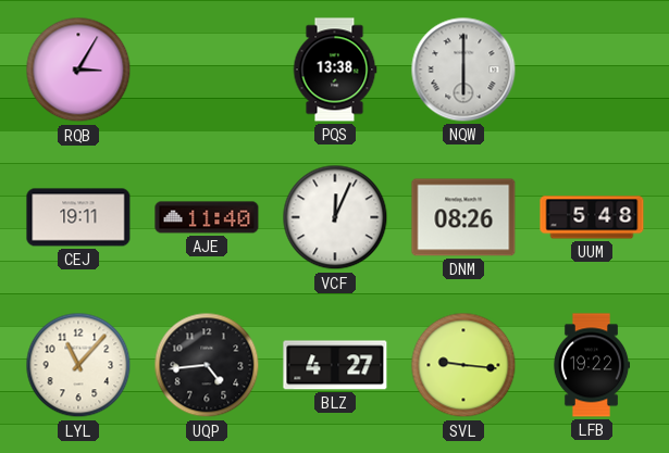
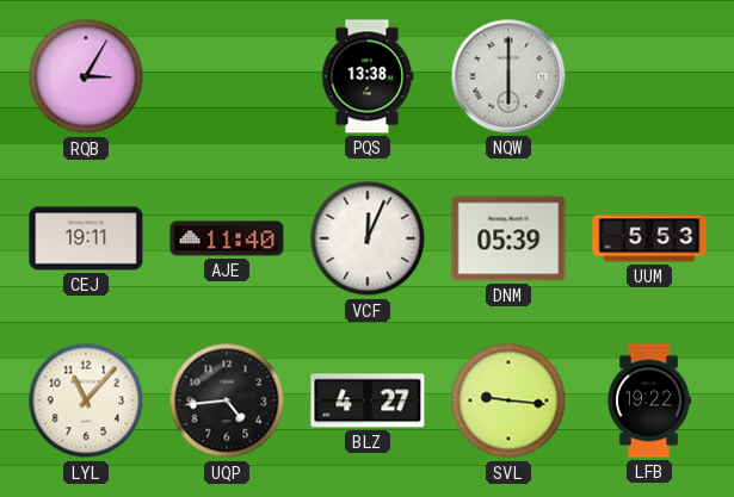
DNM: 08:26 -> 05:39
UUM: 5:48 -> 5:53
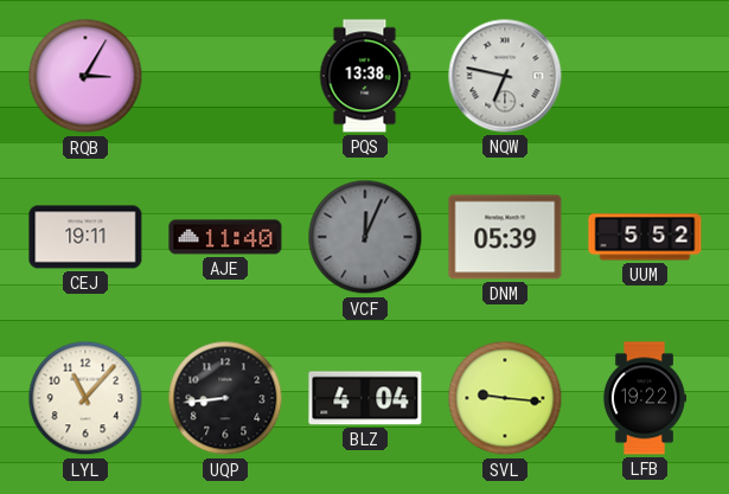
NQW: 6:00 -> 6:47
VCF dial: white -> grey
UUM: 5:53 -> 5:52
UQP: 4:44 -> 8:44
BLZ: 4:27 -> 4:04
